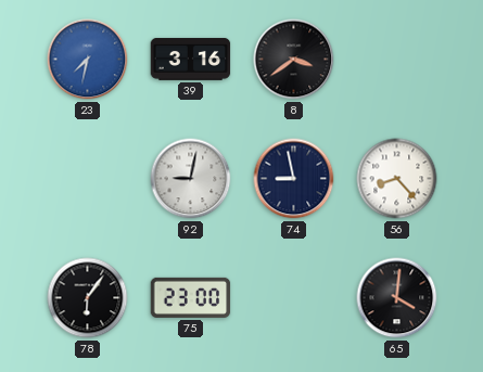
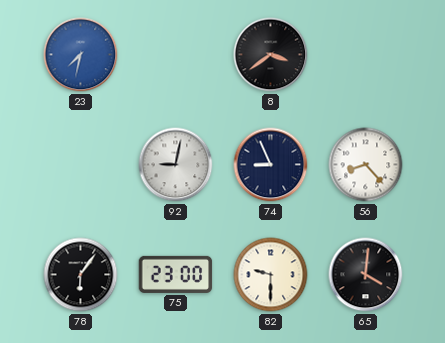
39: 3:16 -> none
74: 8:58 -> 8:56
82: none -> 9:30
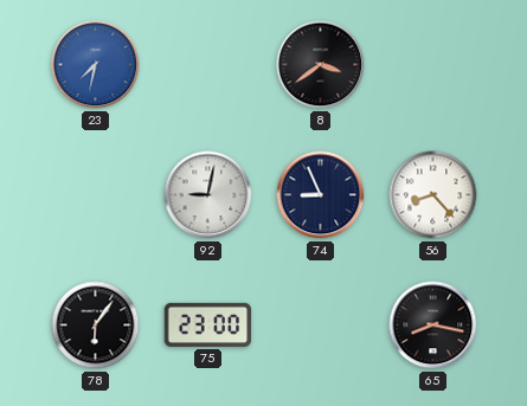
82: 9:30 -> none
65: 4:01 -> 8:17
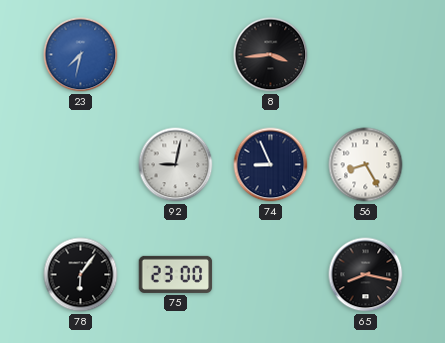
8: 3:39 -> 3:44
56: 8:23 -> 8:25
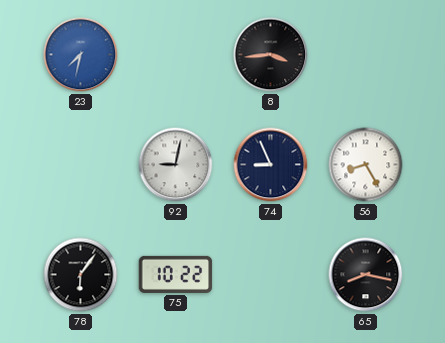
75: 23:00 -> 10:22
